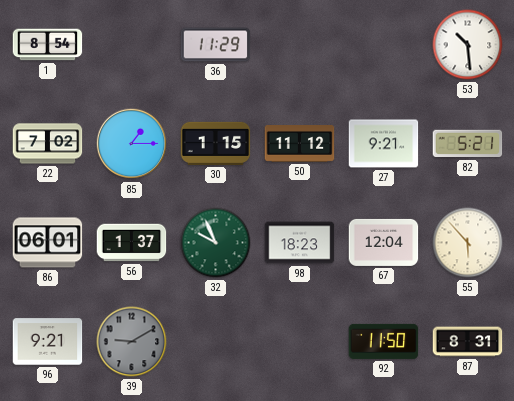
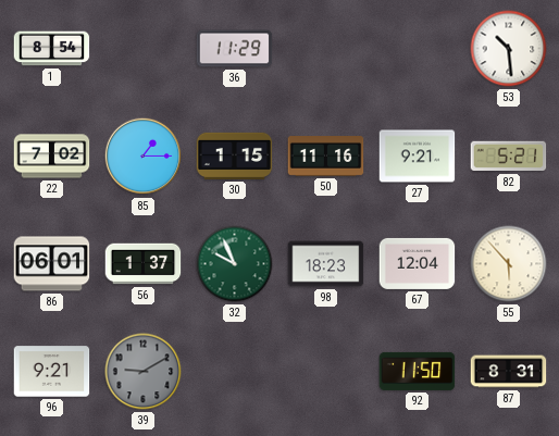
50: 11:12 -> 11:16
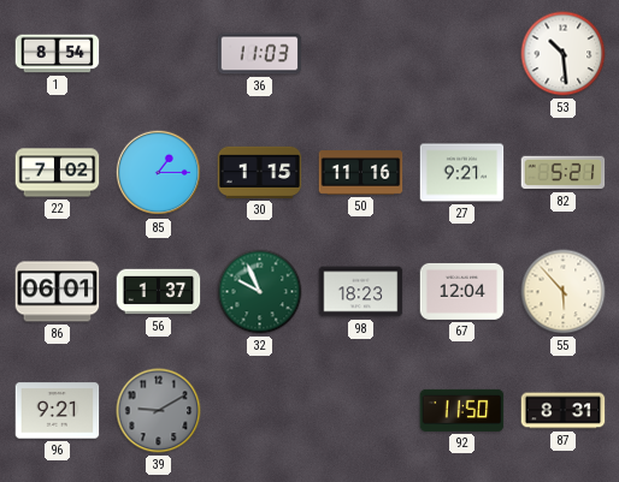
36: 11:29 -> 11:03
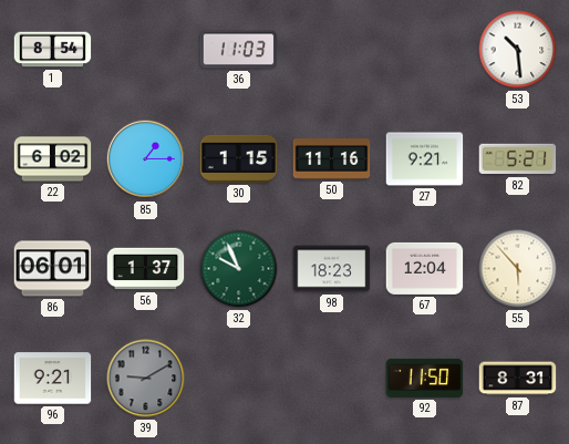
22: 7:02 -> 6:02
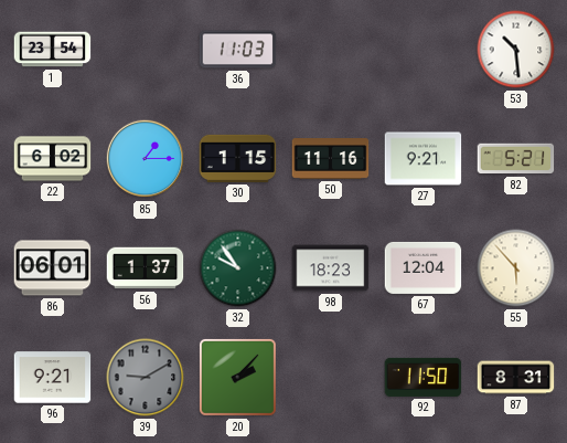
1: 8:54 -> 23:54
32: 9:56 -> 9:54
20: none -> 2:07
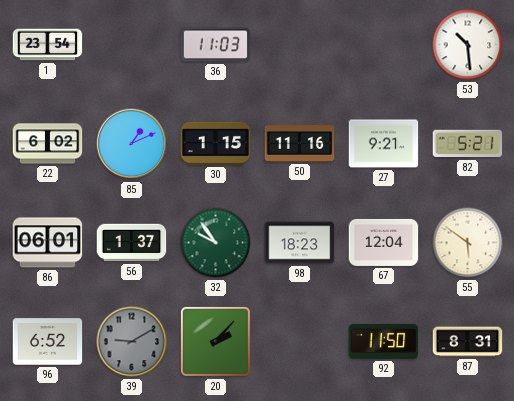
85: 1:15 -> 1:11
55: 5:53 -> 5:51
96: 9:21 -> 6:52
